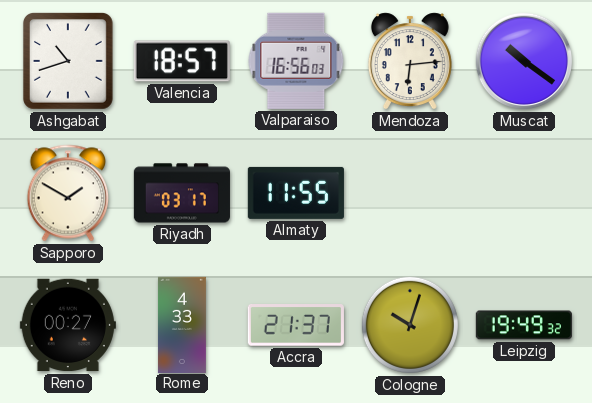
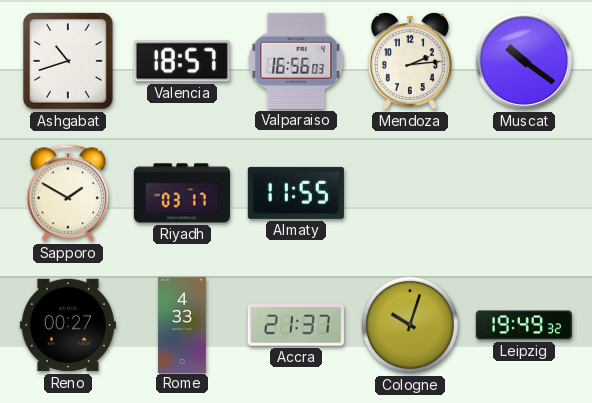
Mendoza: 6:14 -> 2:14
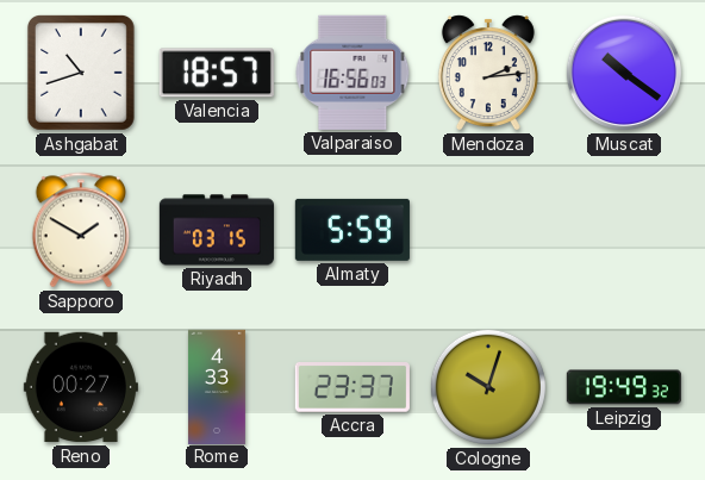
Riyadh: 03:17 -> 03:15
Almaty: 11:55 -> 5:59
Accra: 21:37 -> 23:37
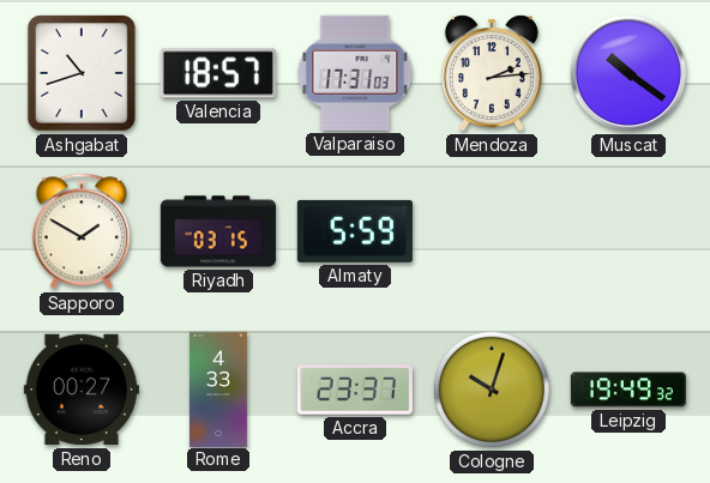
Valparaiso: 16:56 -> 17:31
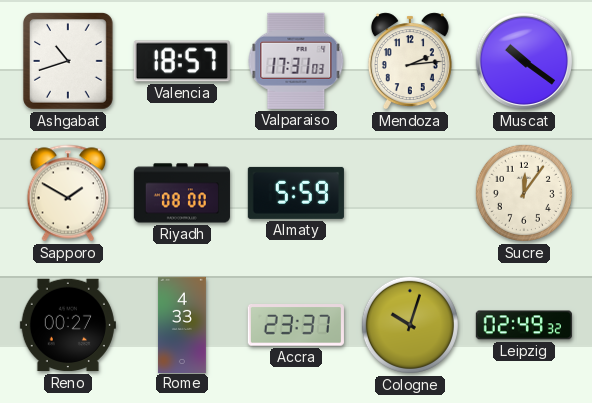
Riyadh: 03:15 -> 08:00
Sucre: none -> 12:06
Leipzig: 19:49 -> 02:49
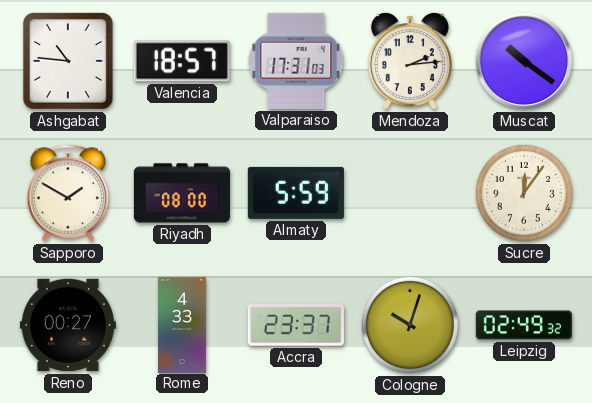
Ashgabat: 10:42 -> 10:46
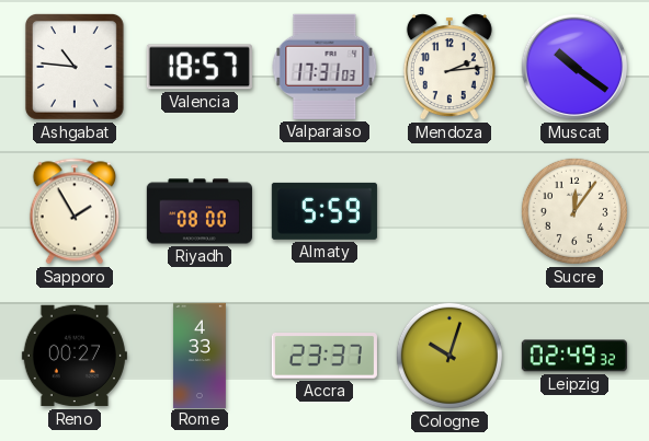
Sapporo: 1:50 -> 1:55
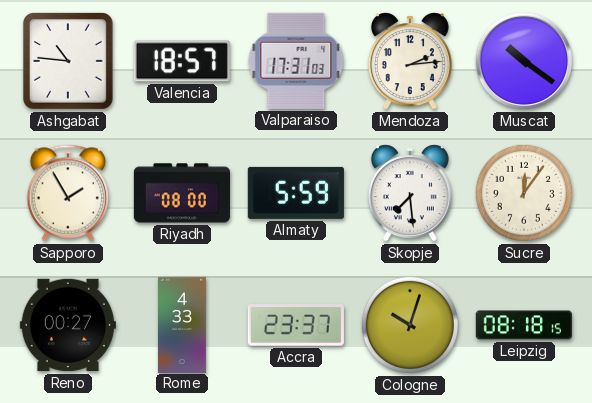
Skopje: none -> 7:29
Leipzig: 02:49 -> 08:18
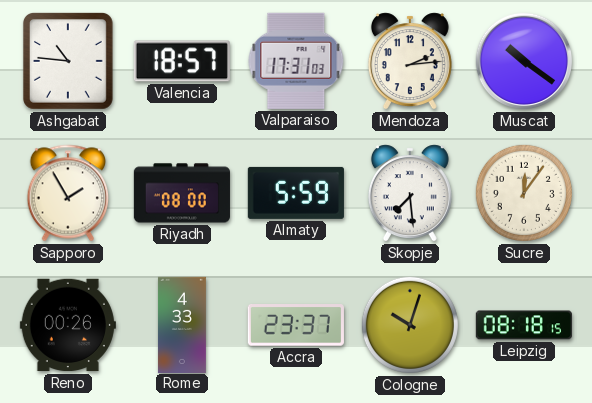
Reno: 00:27 -> 00:26
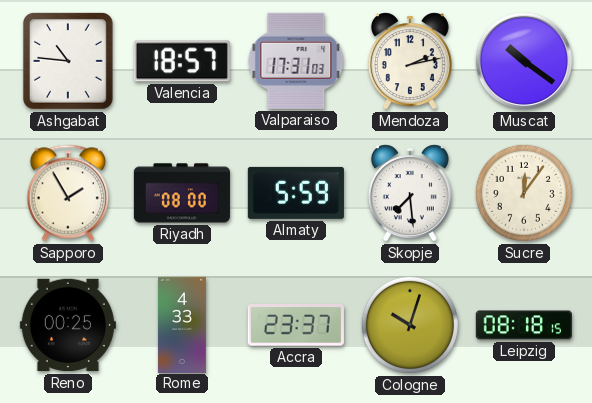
Mendoza: 2:14 -> 2:13
Reno: 00:26 -> 00:25
